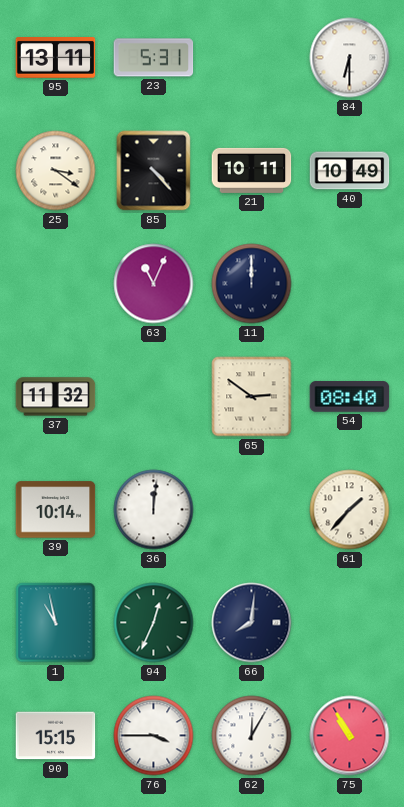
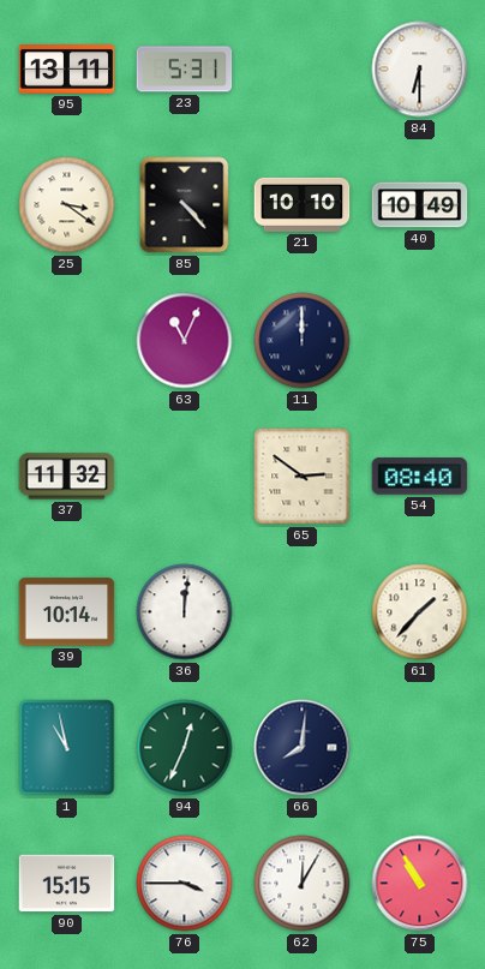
21: 10:11 -> 10:10
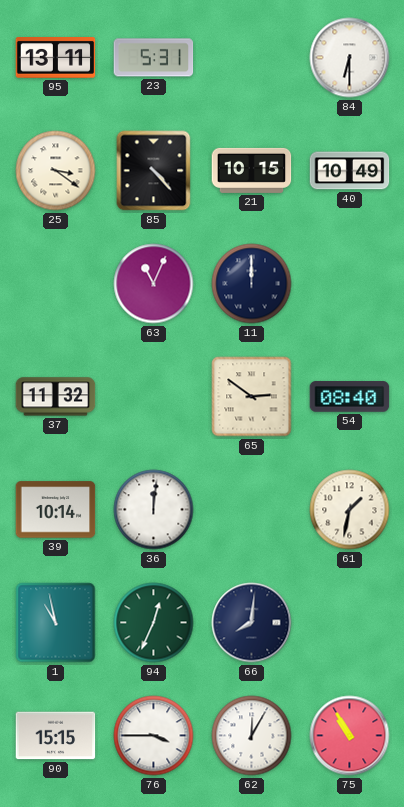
21: 10:10 -> 10:15
61: 1:37 -> 1:32
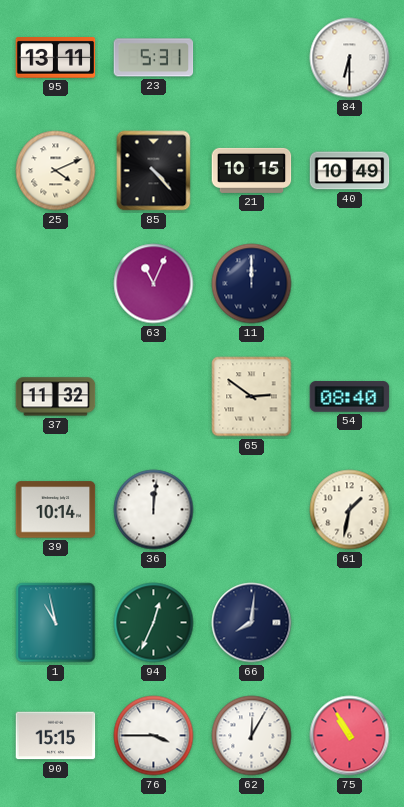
25: 3:21 -> 4:11
